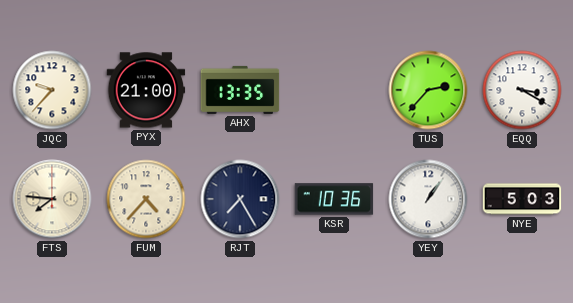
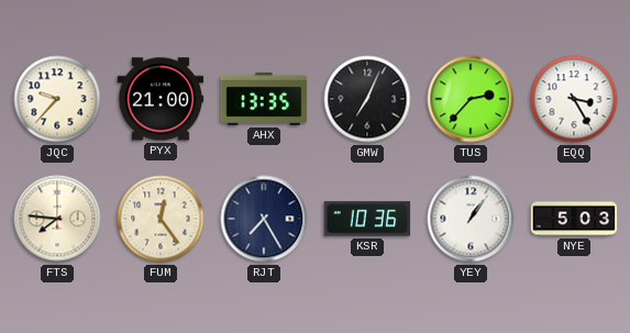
GMW: none -> 7:04
EQQ: 3:20 -> 3:25
FUM: 4:37 -> 12:24
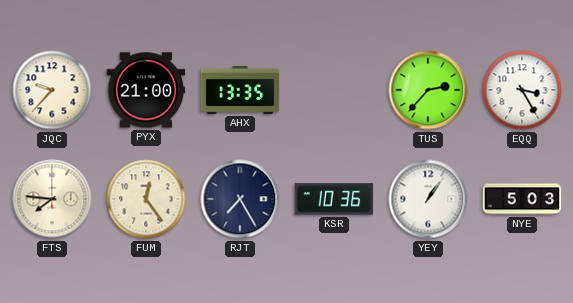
GMW: 7:04 -> none
